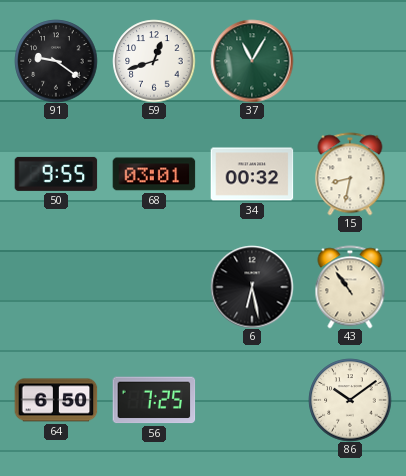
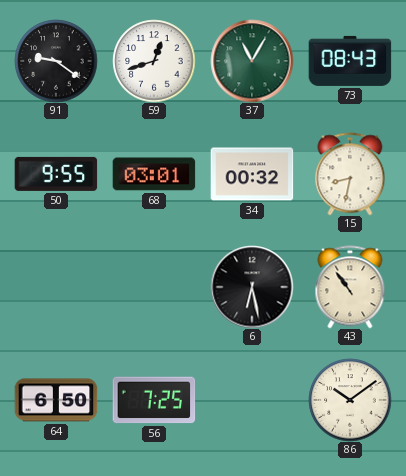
73: none -> 08:43
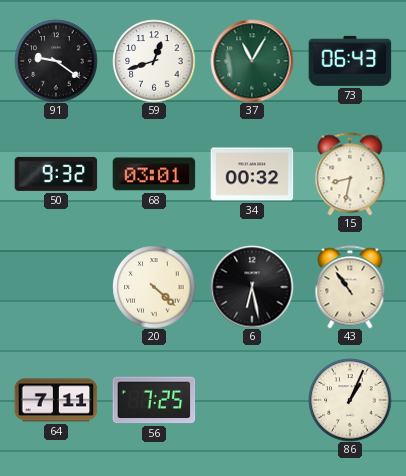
73: 08:43 -> 06:43
50: 9:55 -> 9:32
20: none -> 4:22
64: 6:50 -> 7:11
86: 10:09 -> 1:04
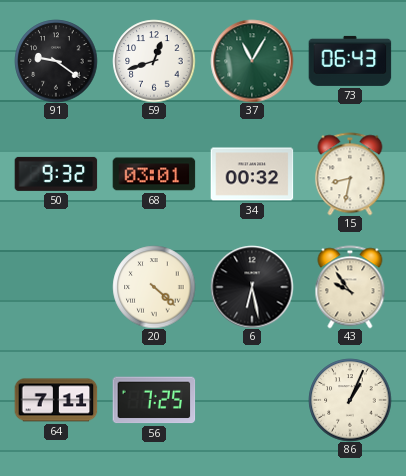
43: 10:54 -> 9:54
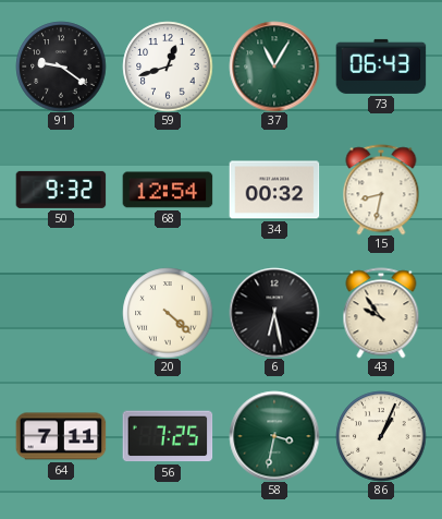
68: 03:01 -> 12:54
58: none -> 3:32
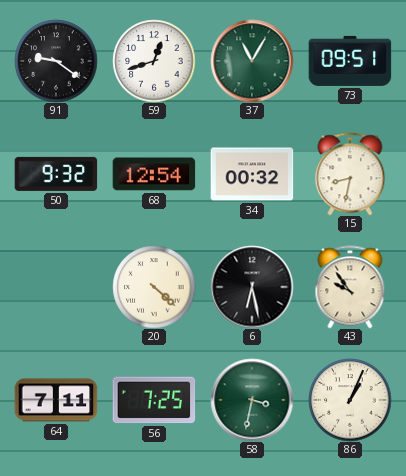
73: 06:43 -> 09:51
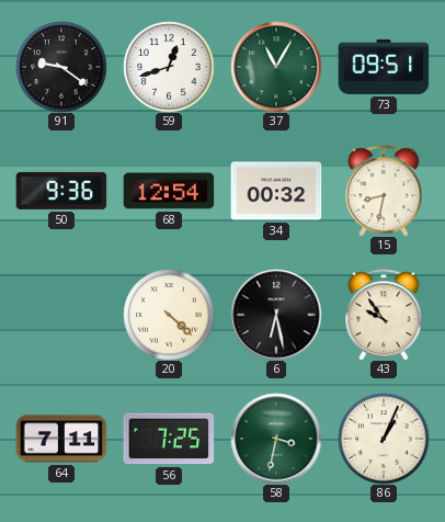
50: 9:32 -> 9:36
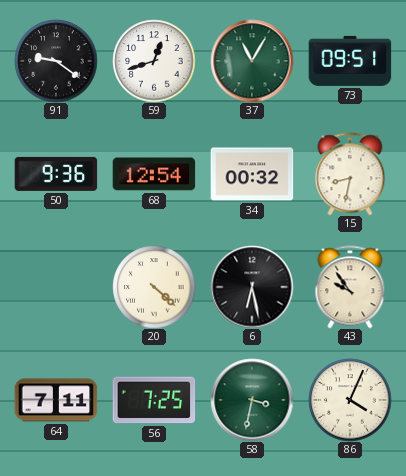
86: 1:04 -> 4:04
